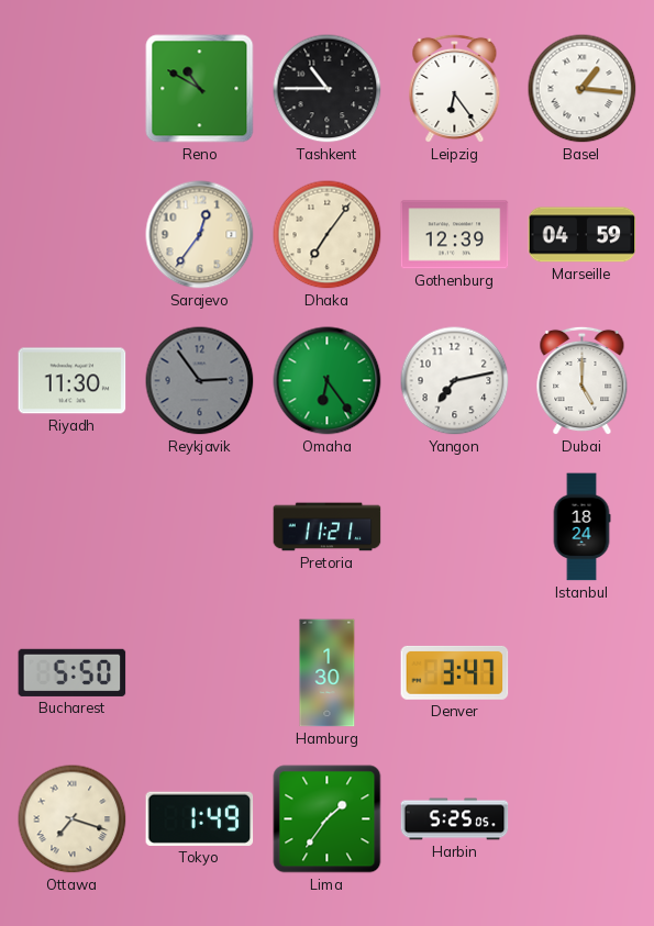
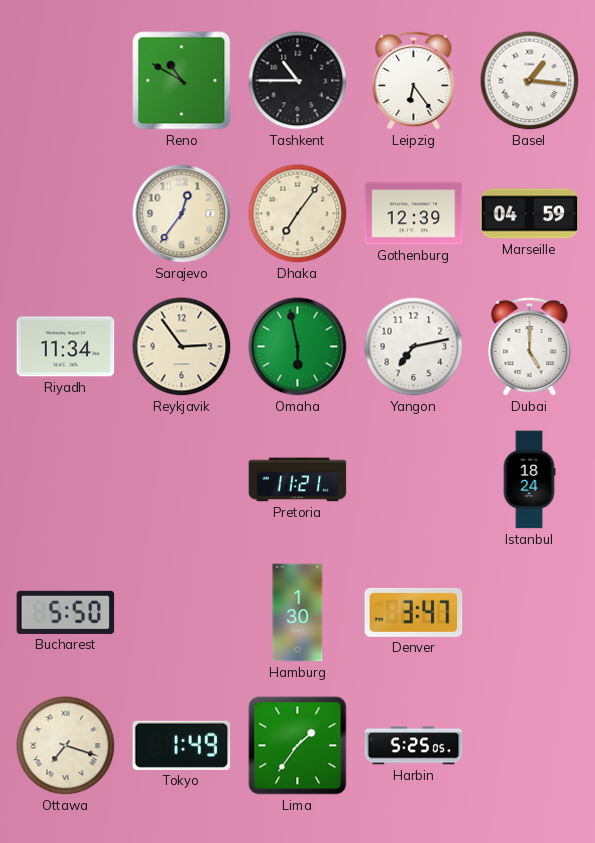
Riyadh: 11:30 -> 11:34
Reykjavik dial: grey -> cream
Omaha: 6:24 -> 5:58
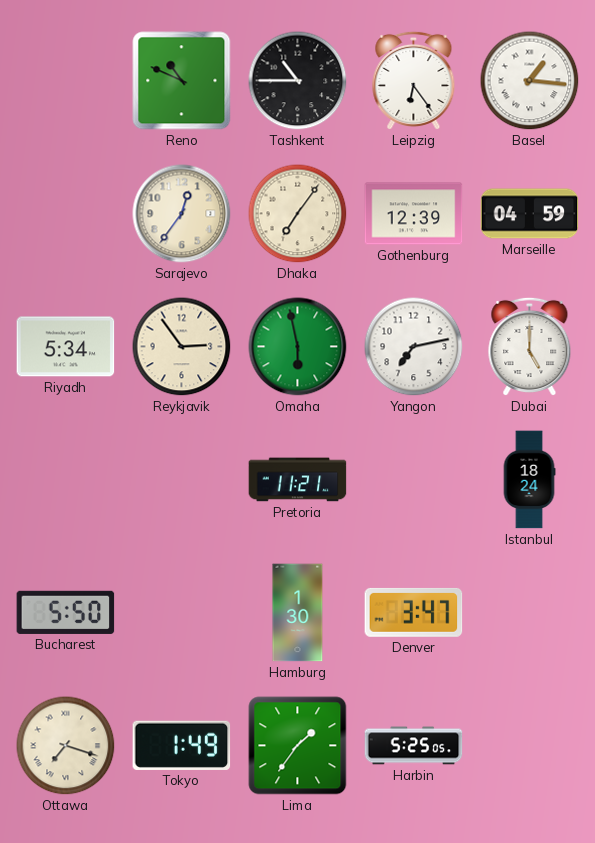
Reno: 10:50 -> 10:49
Riyadh: 11:34 -> 5:34
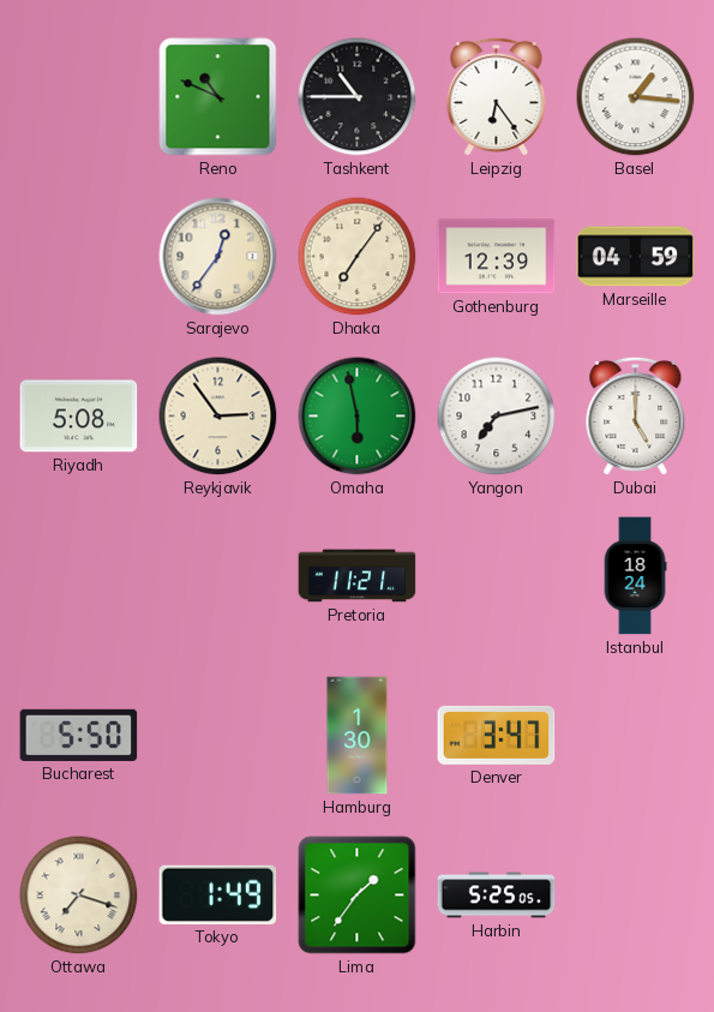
Riyadh: 5:34 -> 5:08
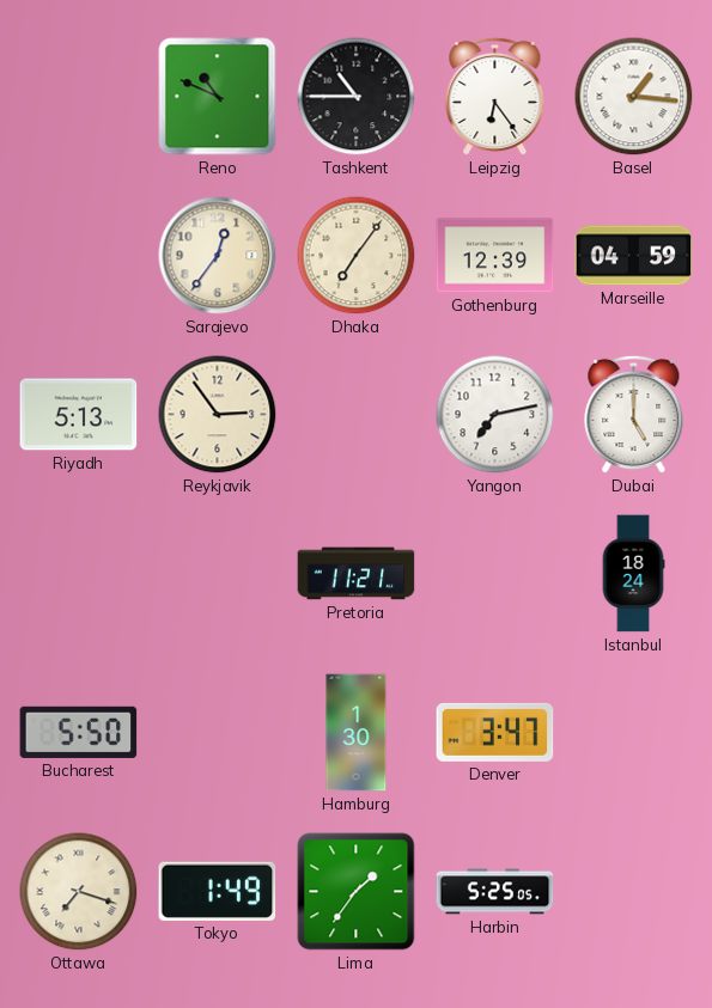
Riyadh: 5:08 -> 5:13
Omaha: 5:58 -> none
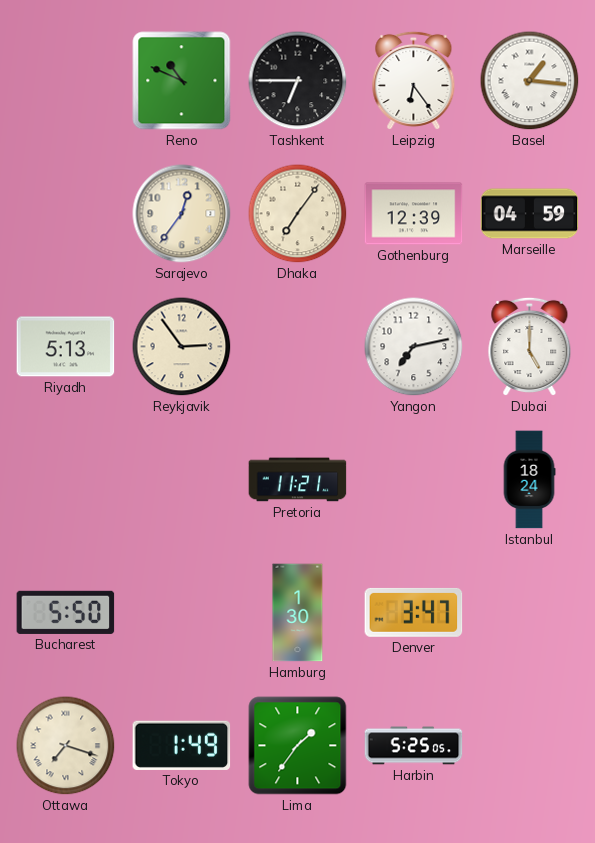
Tashkent: 10:45 -> 6:45
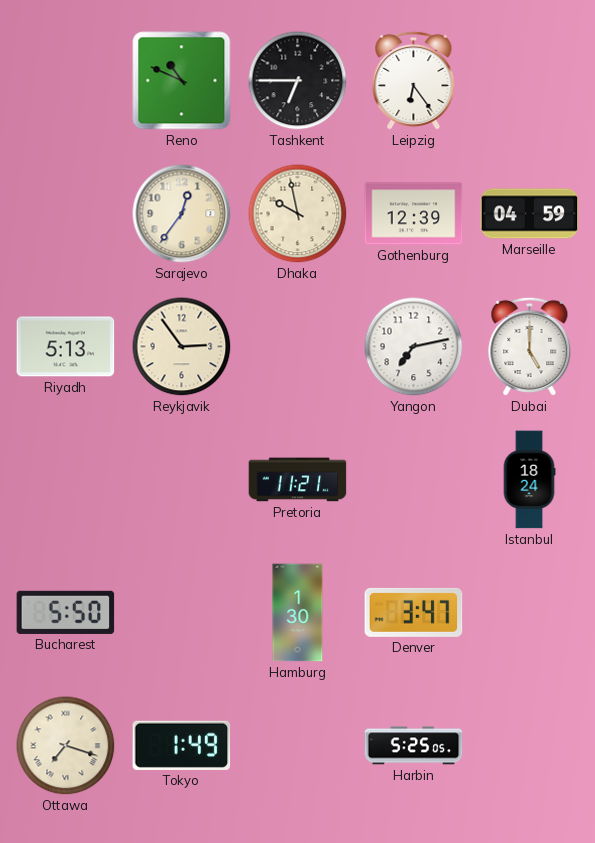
Basel: 1:16 -> none
Dhaka: 7:06 -> 9:58
Lima: 1:36 -> none
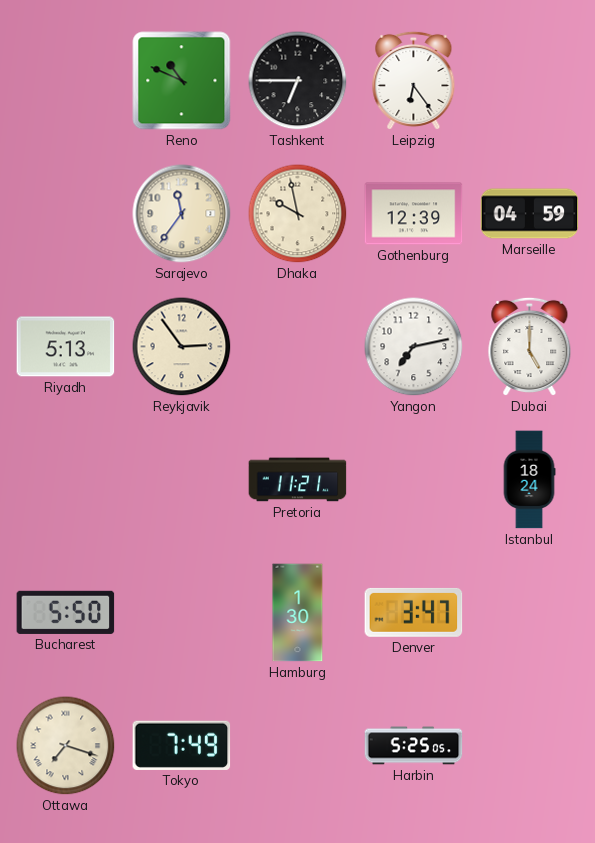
Sarajevo: 12:36 -> 11:36
Tokyo: 1:49 -> 7:49
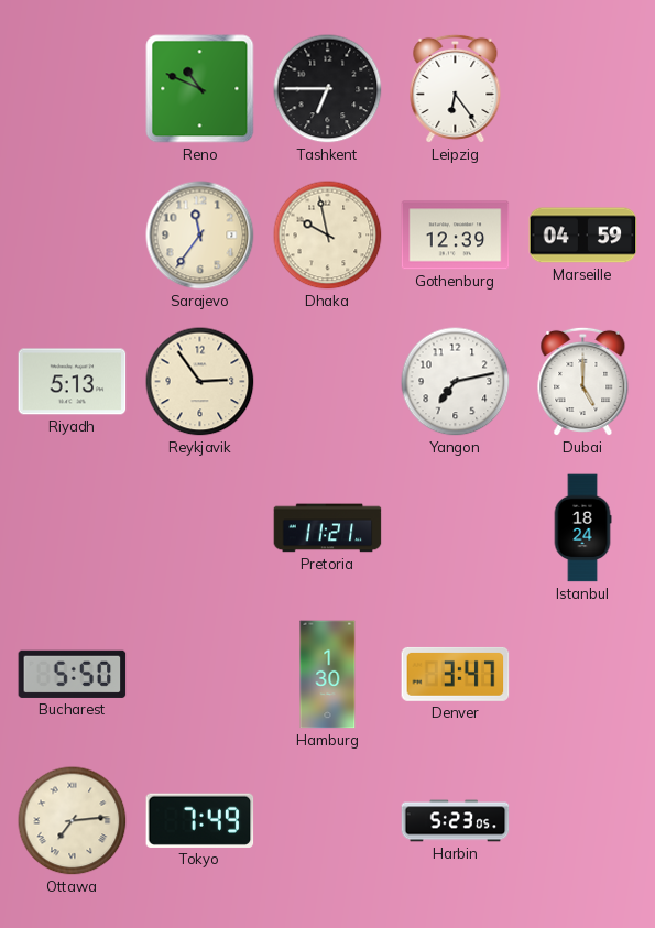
Ottawa: 7:18 -> 7:14
Harbin: 5:25 -> 5:23
